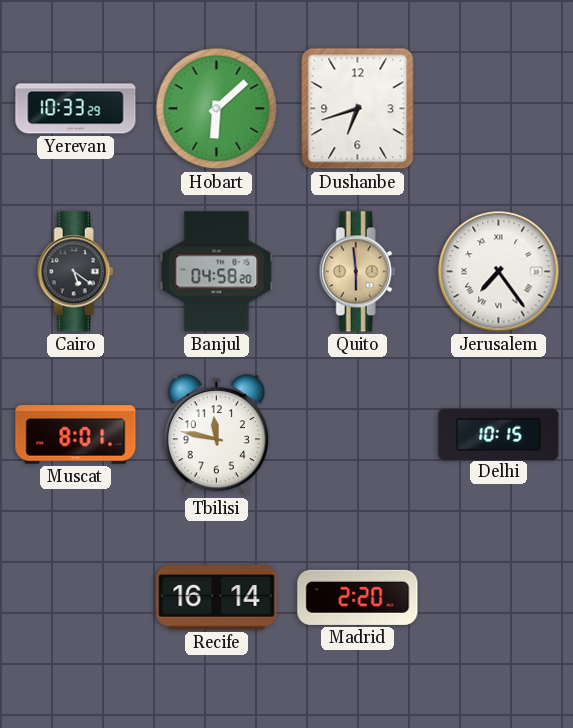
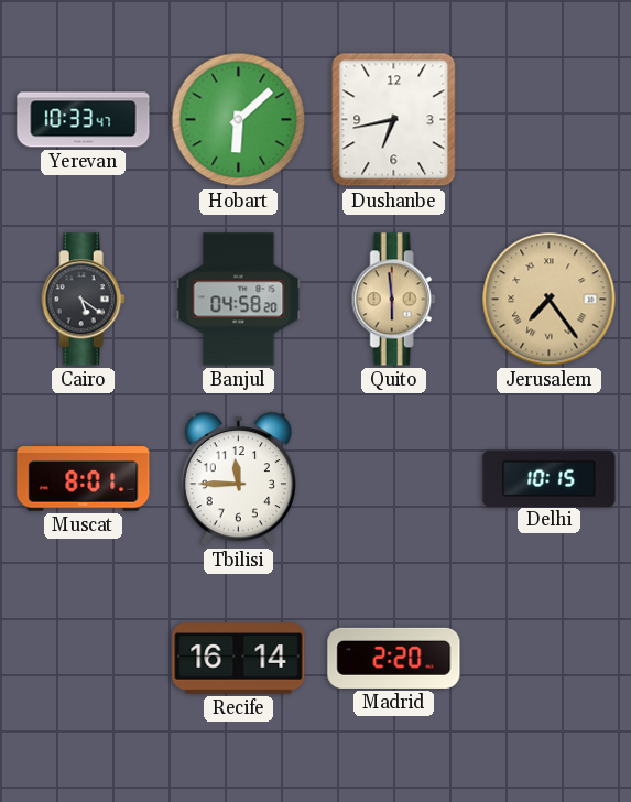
Yerevan: 10:33:29 -> 10:33:47
Dushanbe: 6:42 -> 6:43
Jerusalem dial: white -> champagne
Tbilisi: 11:47 -> 11:45
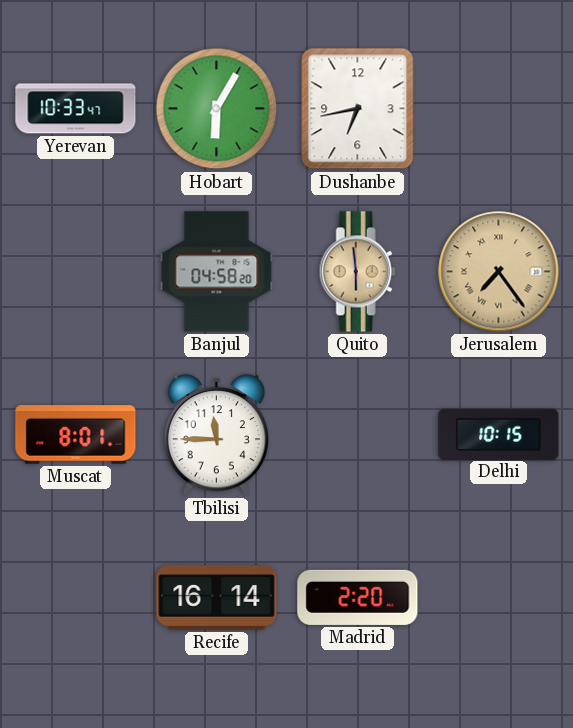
Hobart: 6:08 -> 6:05
Cairo: 5:21 -> none
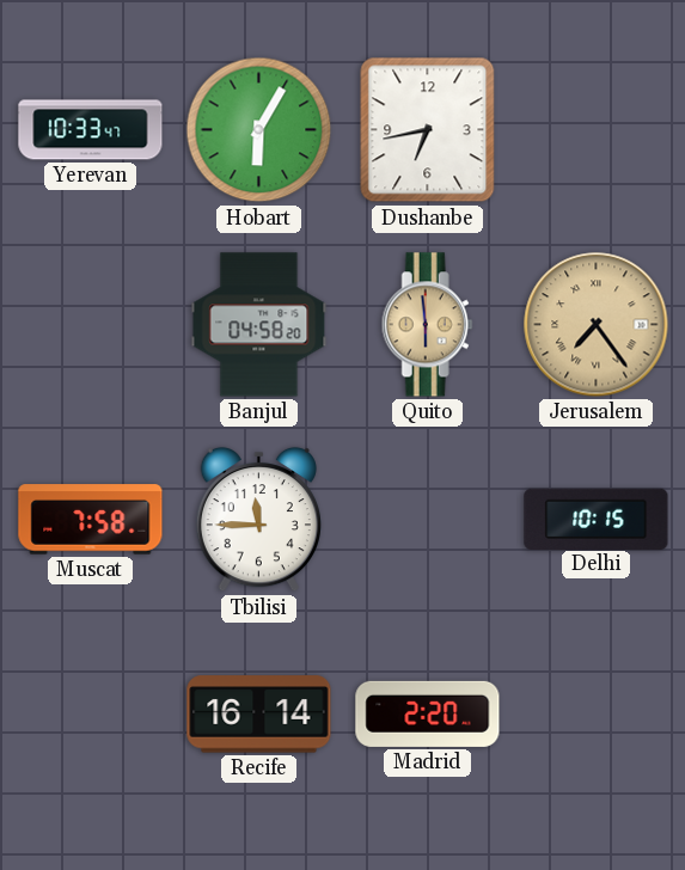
Muscat: 8:01 -> 7:58
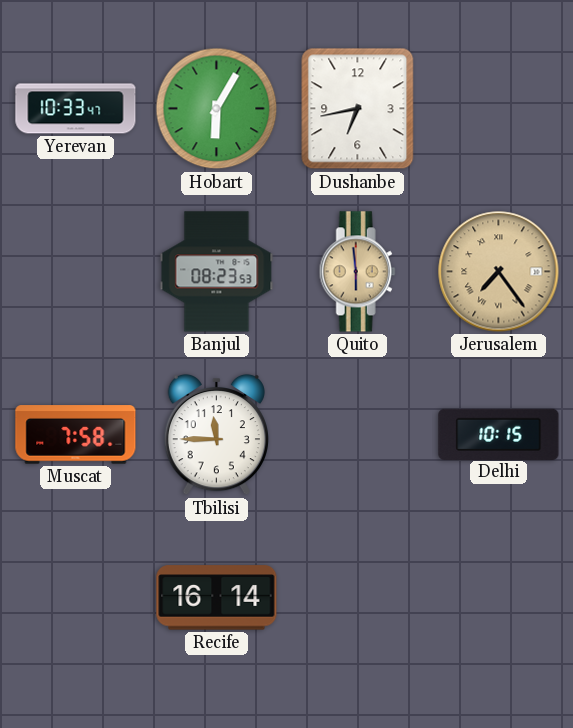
Banjul: 04:58 -> 08:23
Madrid: 2:20 -> none
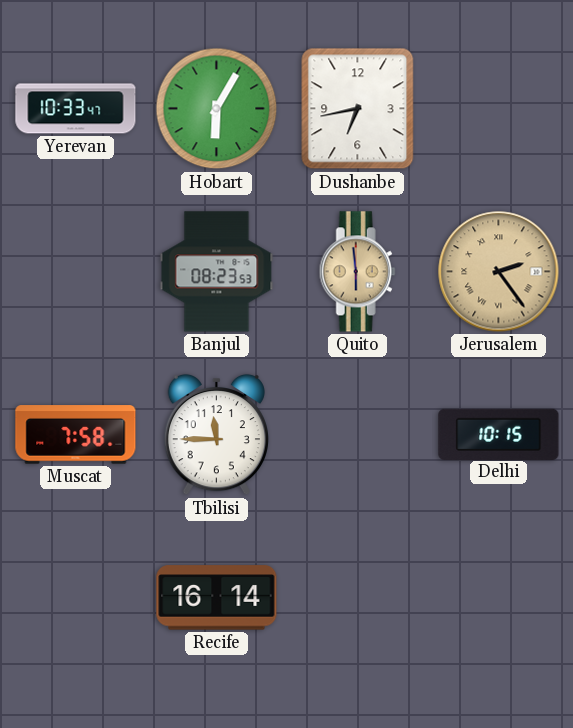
Jerusalem: 7:24 -> 2:24
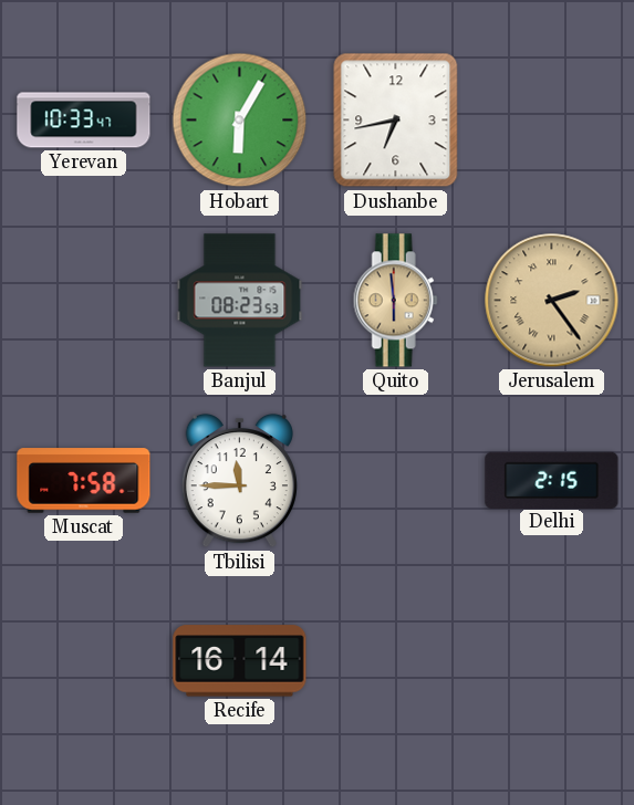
Delhi: 10:15 -> 2:15
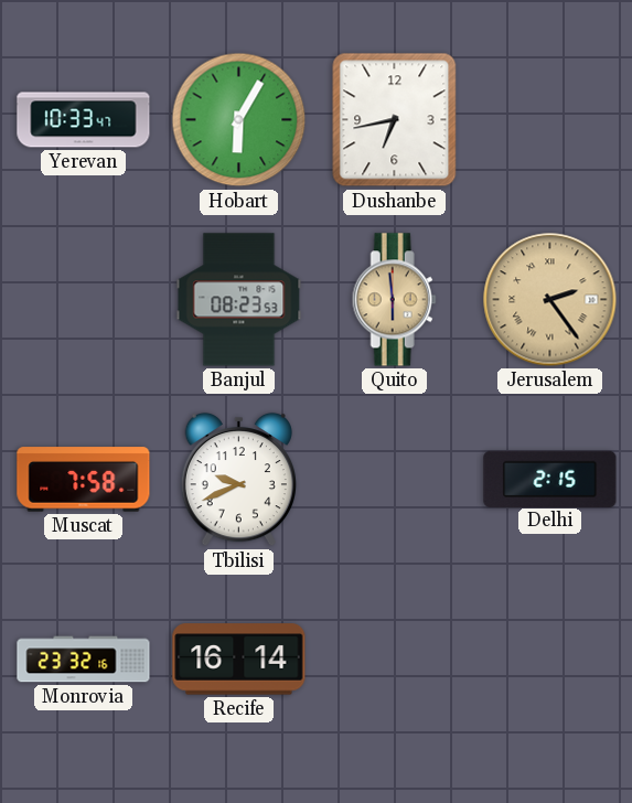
Tbilisi: 11:45 -> 9:41
Monrovia: none -> 23:32
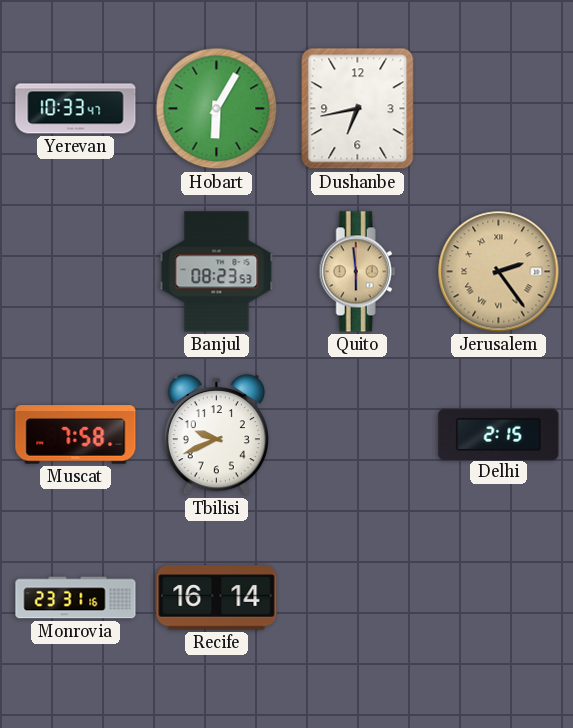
Monrovia: 23:32 -> 23:31
